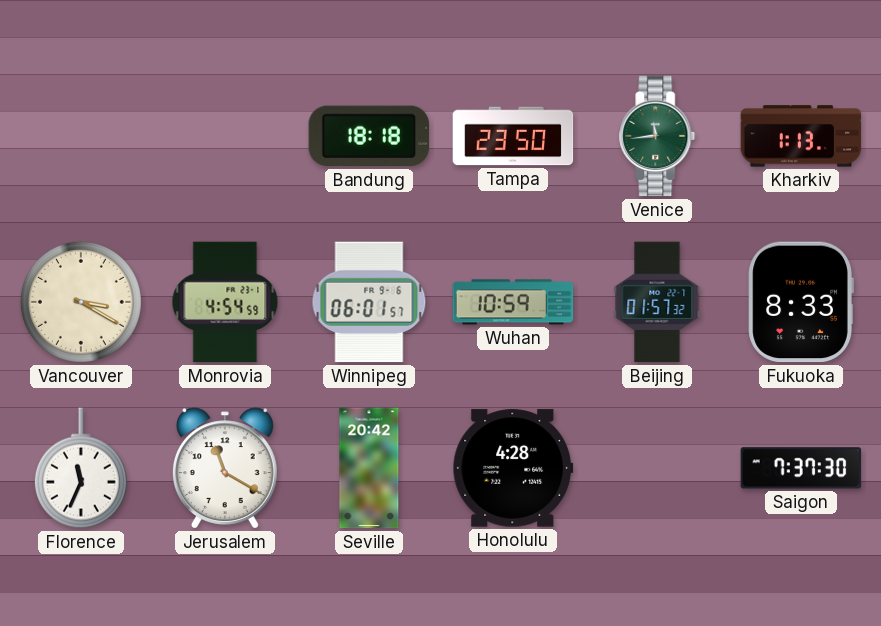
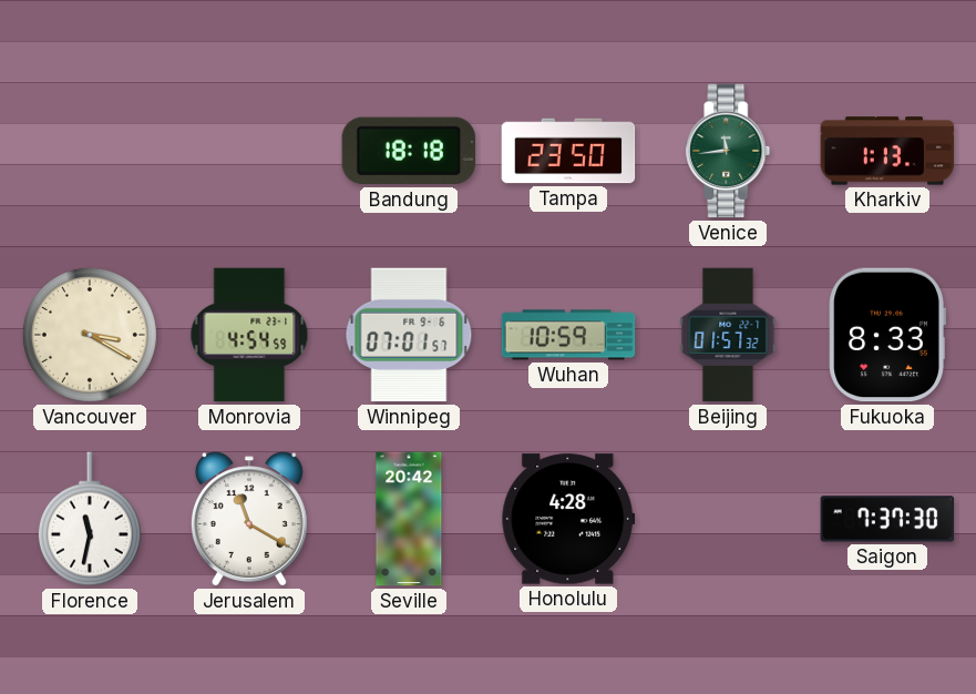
Winnipeg: 06:01 -> 07:01
Florence: 11:34 -> 11:32
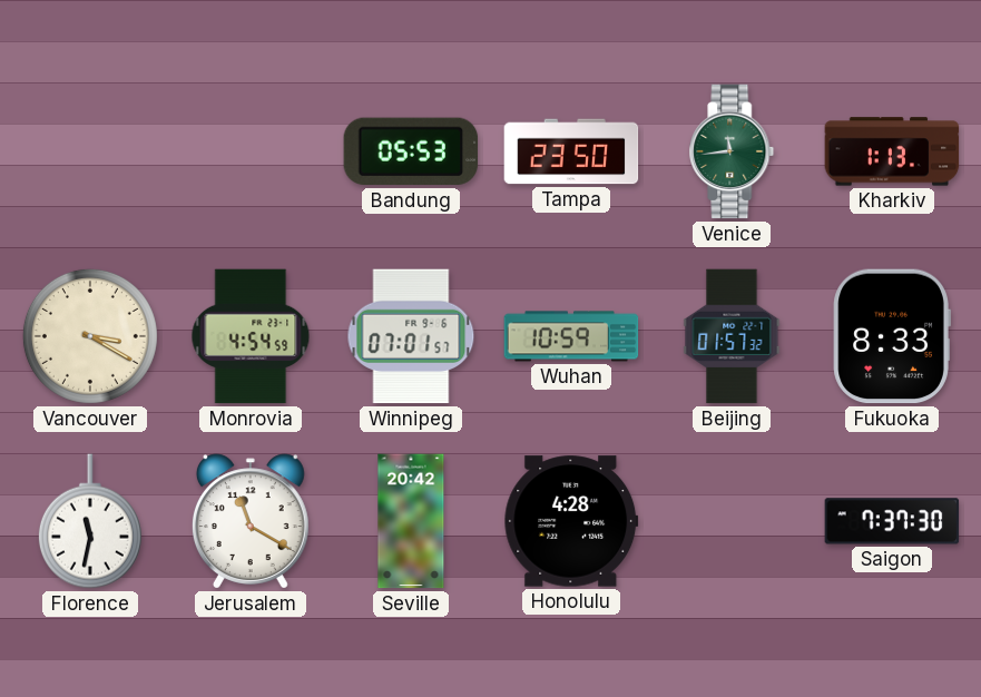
Bandung: 18:18 -> 05:53
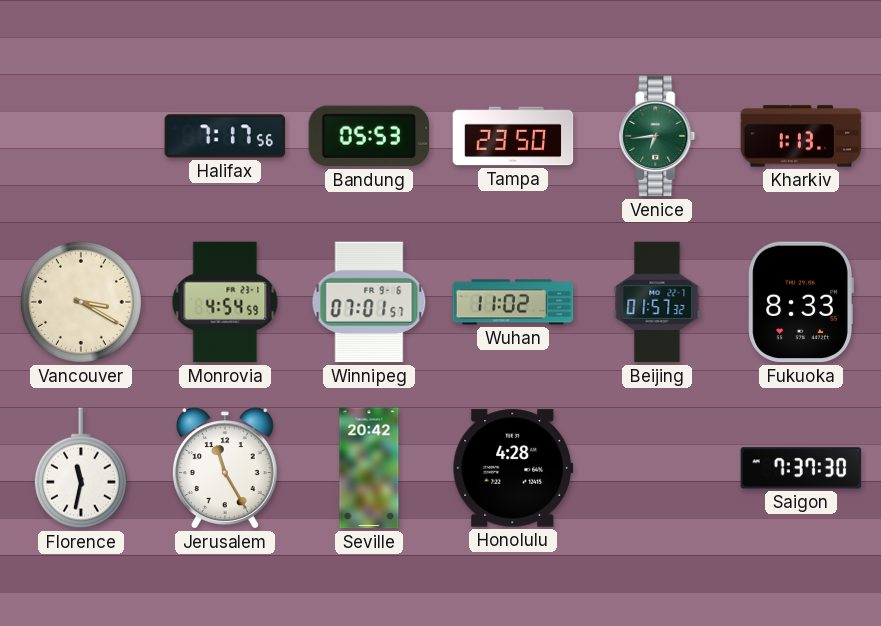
Halifax: none -> 7:17
Venice: 11:44 -> 6:44
Wuhan: 10:59 -> 11:02
Jerusalem: 11:20 -> 11:25
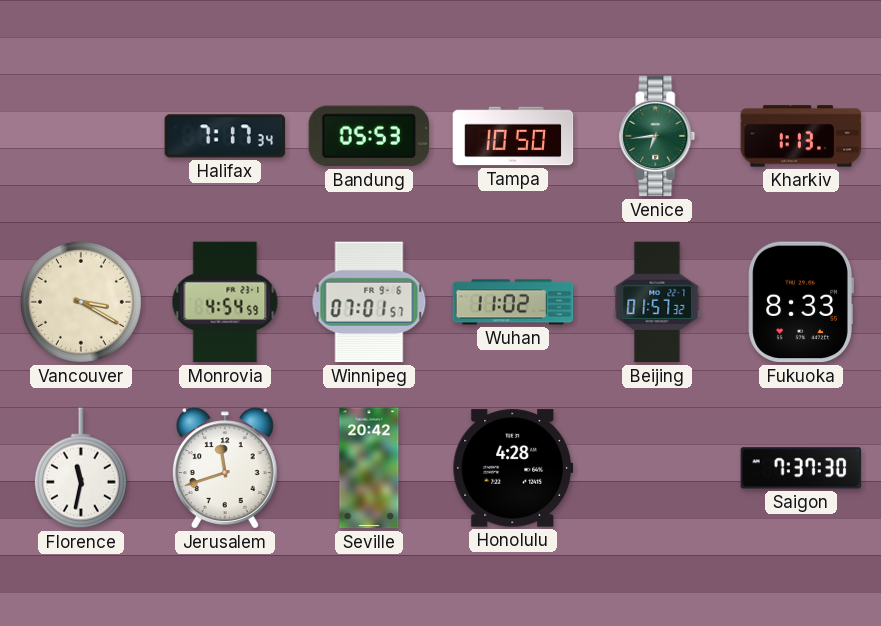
Halifax: 7:17:56 -> 7:17:34
Tampa: 23:50 -> 10:50
Jerusalem: 11:25 -> 11:42
